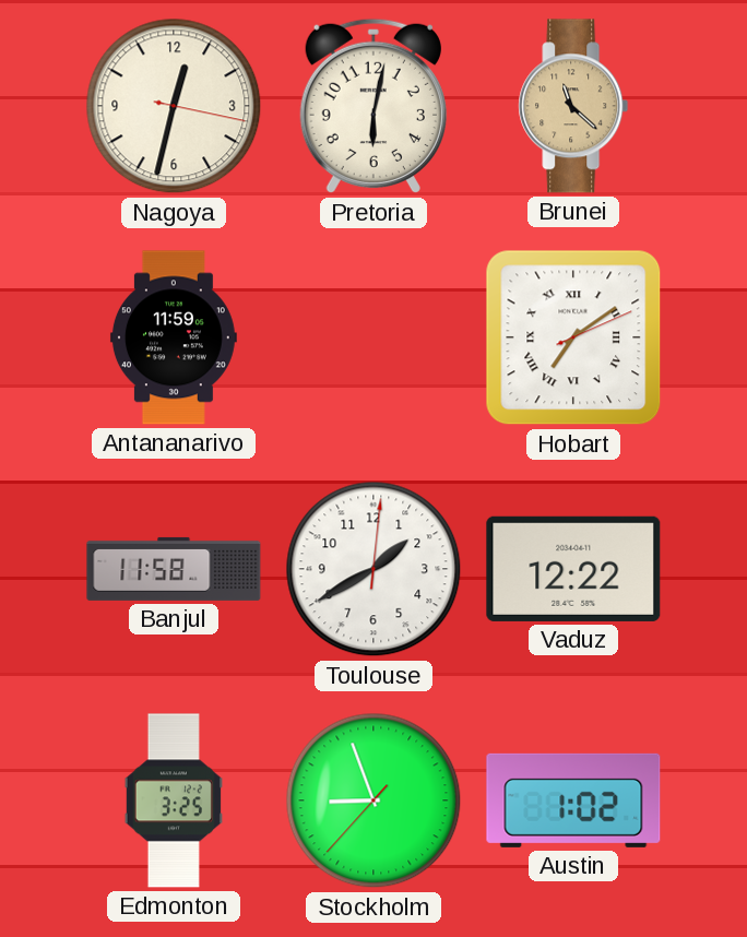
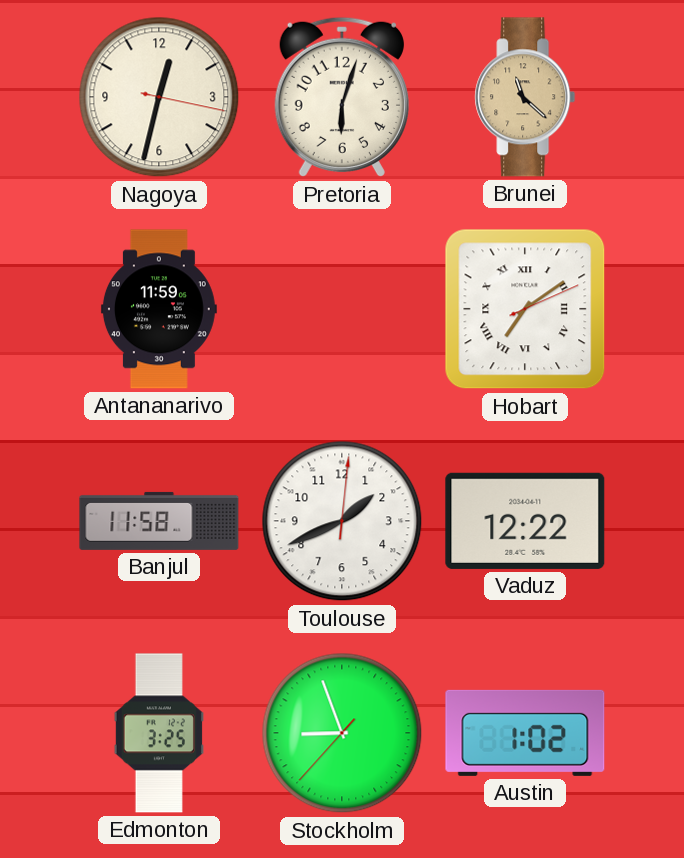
Pretoria: 6:02 -> 6:03
Toulouse: 1:40 -> 1:41
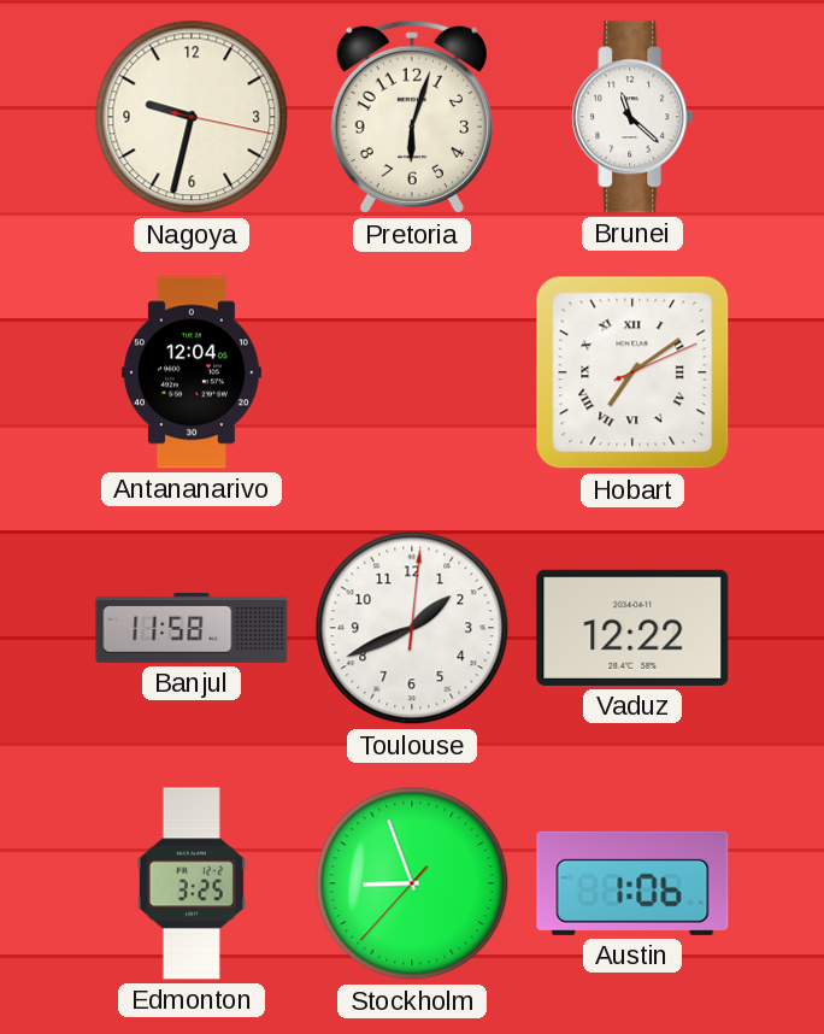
Nagoya: 12:32 -> 9:32
Brunei dial: champagne -> white
Antananarivo: 11:59 -> 12:04
Austin: 1:02 -> 1:06
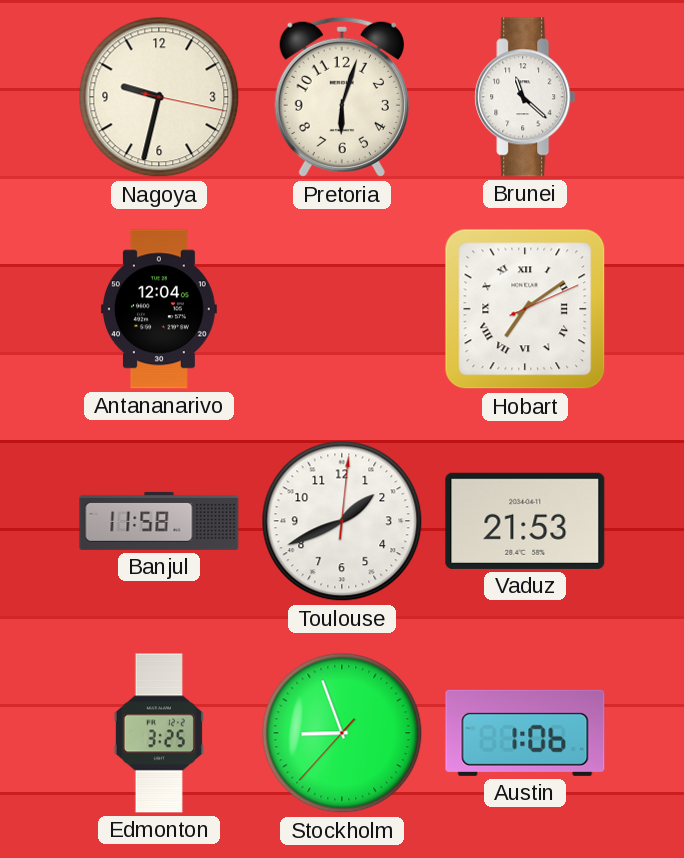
Vaduz: 12:22 -> 21:53
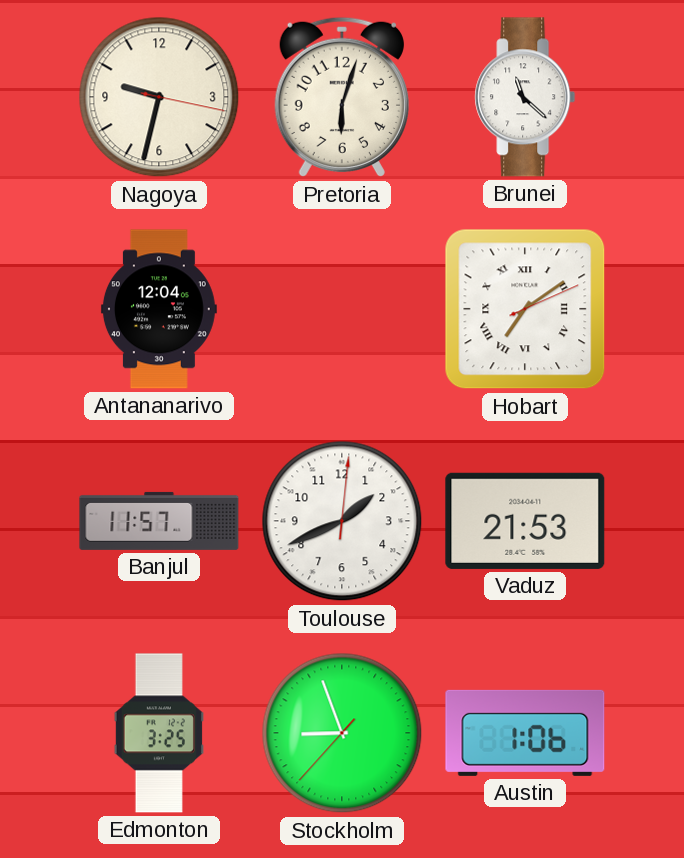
Banjul: 11:58 -> 11:57
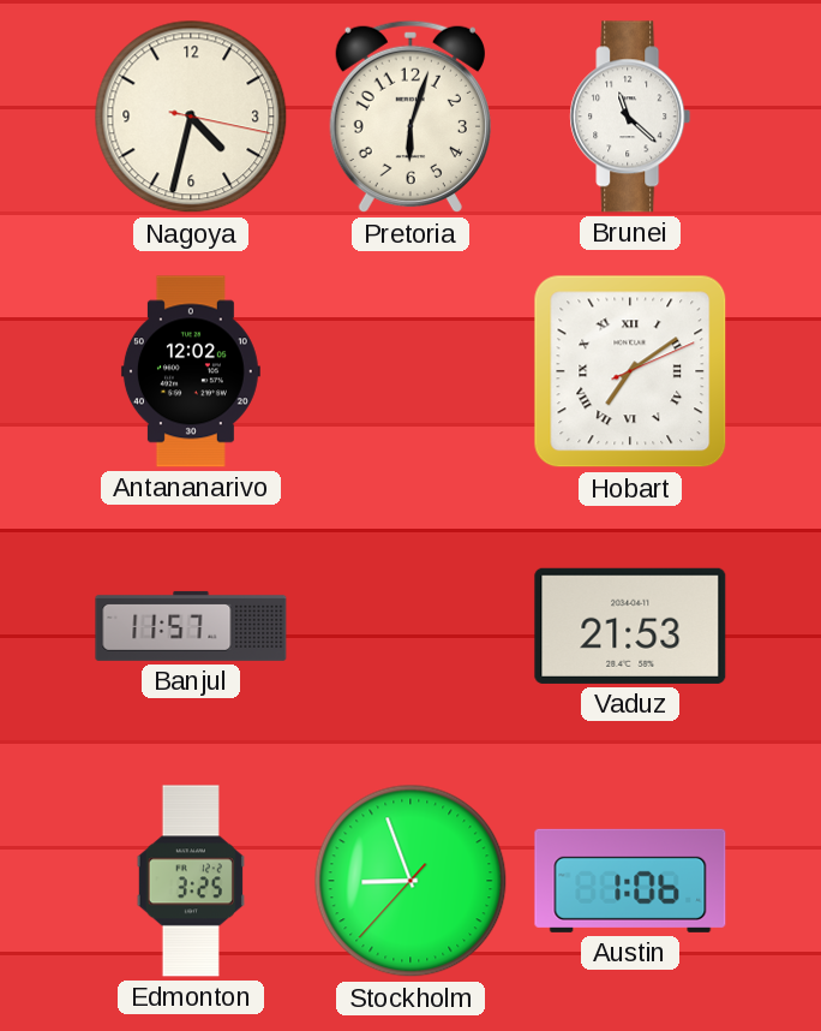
Nagoya: 9:32 -> 4:32
Antananarivo: 12:04 -> 12:02
Toulouse: 1:41 -> none
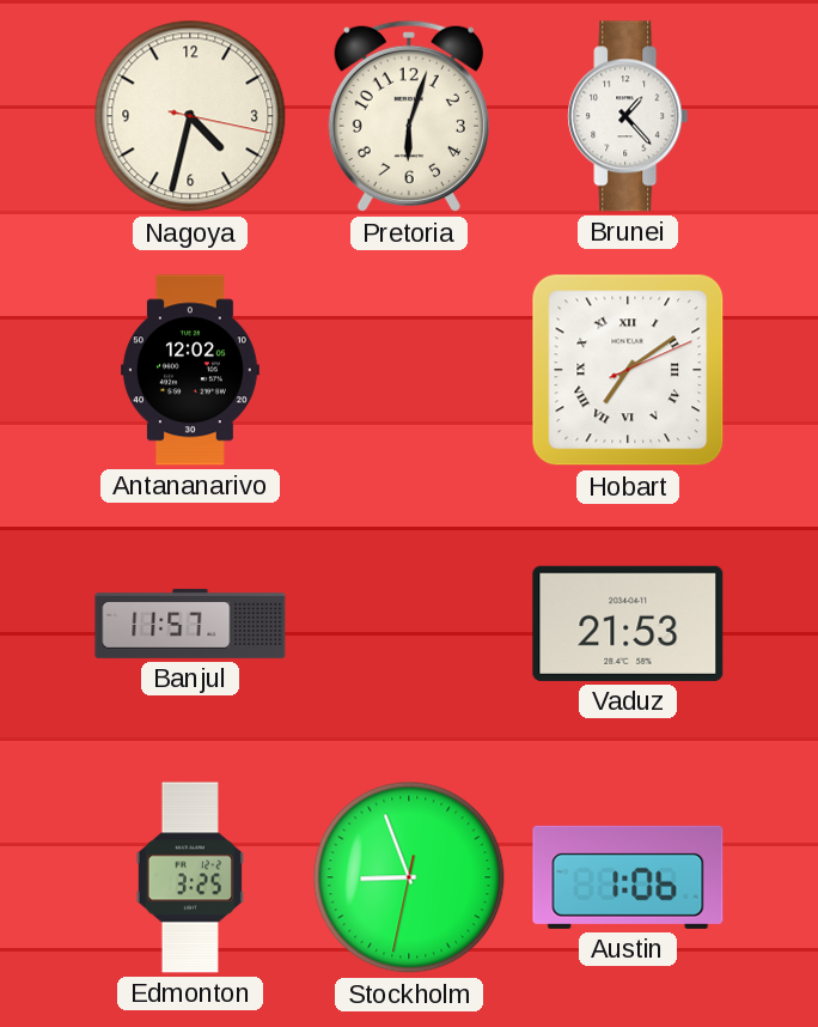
Brunei: 11:22 -> 1:23
Stockholm: 8:56:37 -> 8:56:32
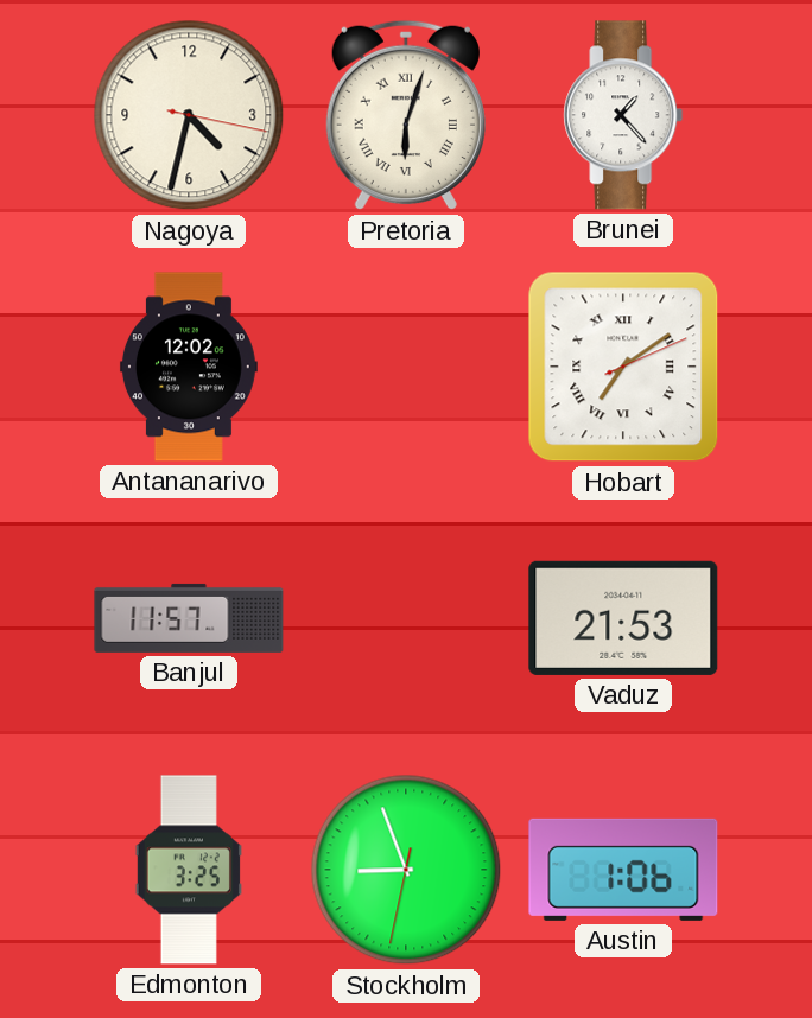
Pretoria numerals: Arabic -> Roman
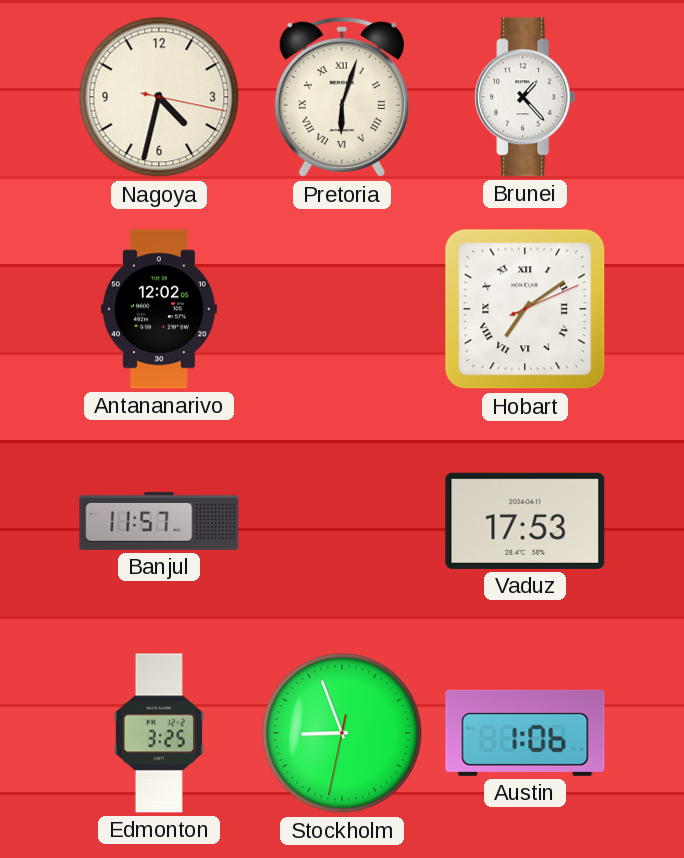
Vaduz: 21:53 -> 17:53
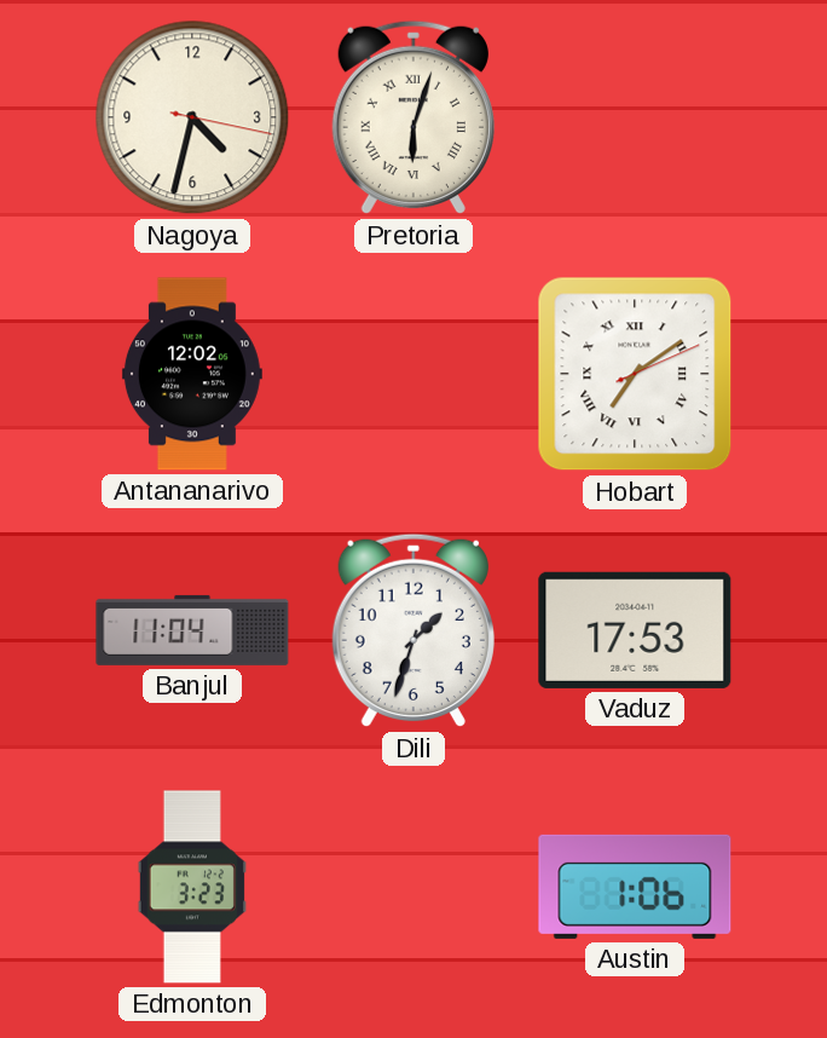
Brunei: 1:23 -> none
Banjul: 11:57 -> 11:04
Dili: none -> 1:33
Edmonton: 3:25 -> 3:23
Stockholm: 8:56 -> none
